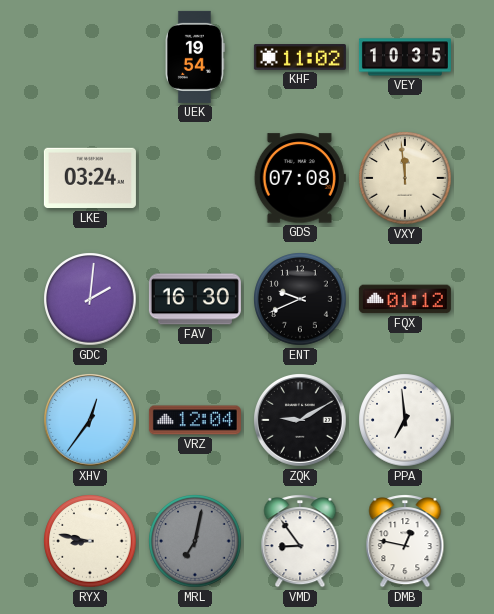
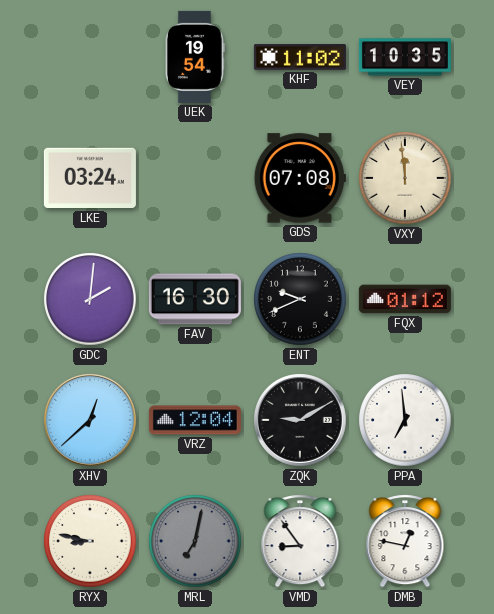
XHV: 12:36 -> 12:38
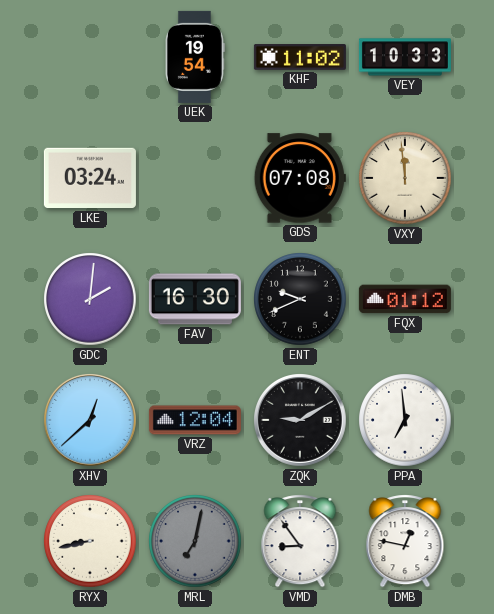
VEY: 10:35 -> 10:33
RYX: 8:47 -> 8:43
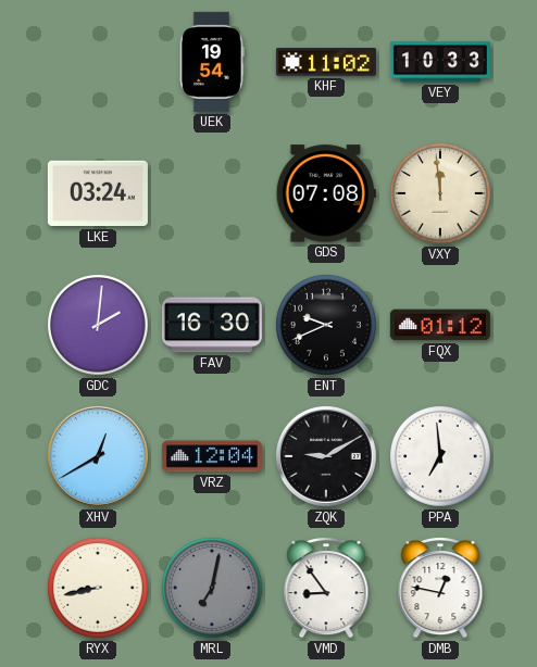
XHV: 12:38 -> 12:40
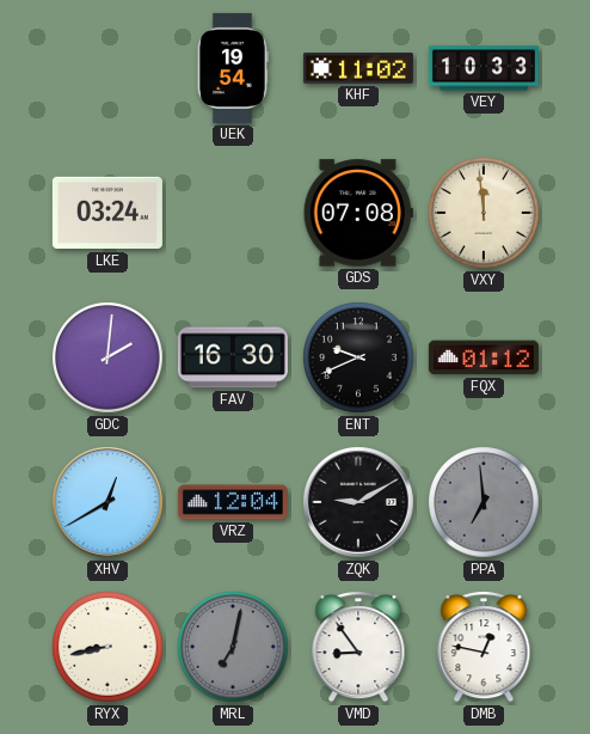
PPA dial: white -> grey
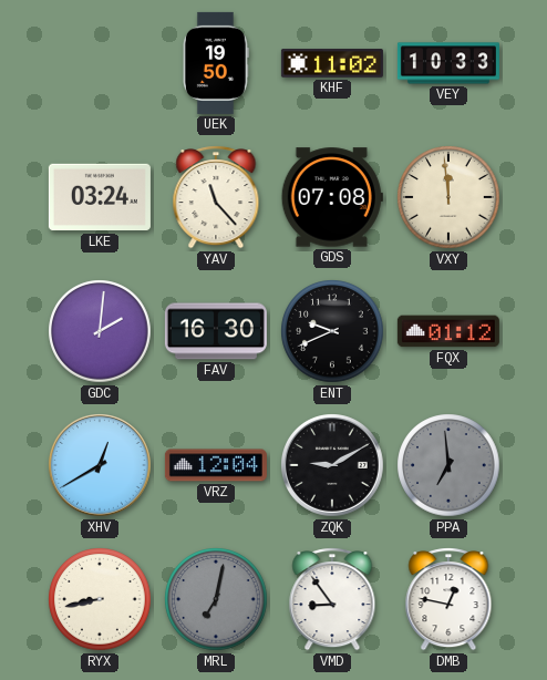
UEK: 19:54 -> 19:50
YAV: none -> 11:23
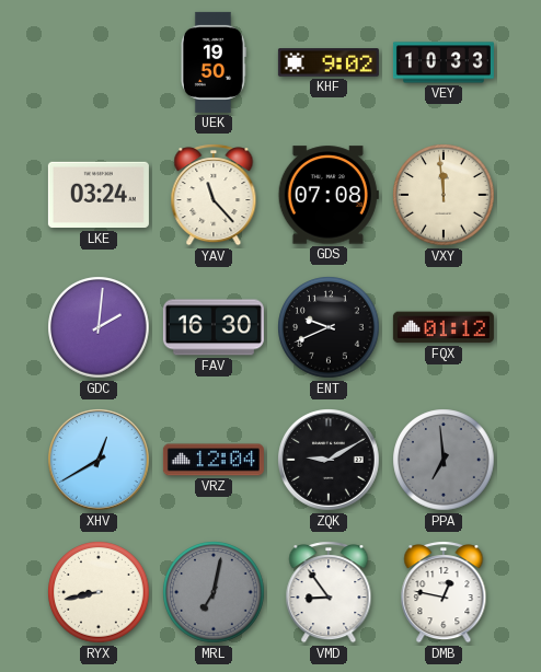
KHF: 11:02 -> 9:02
